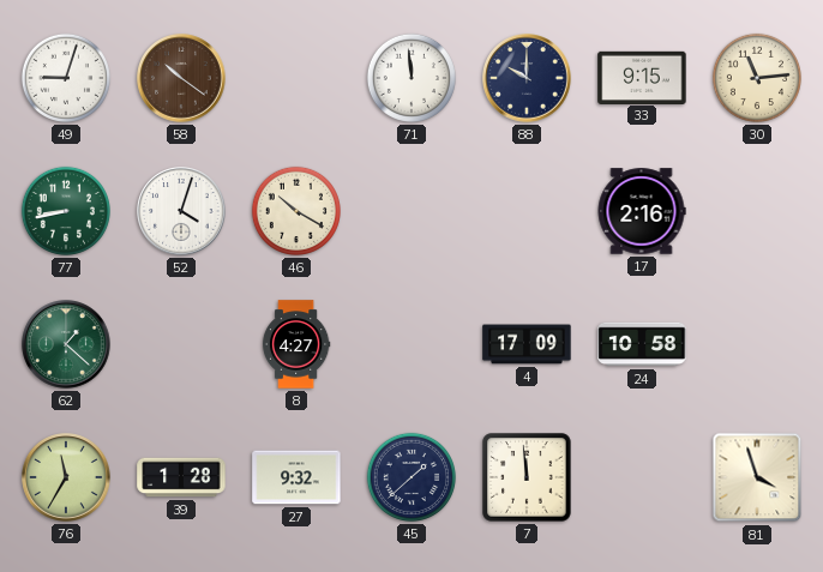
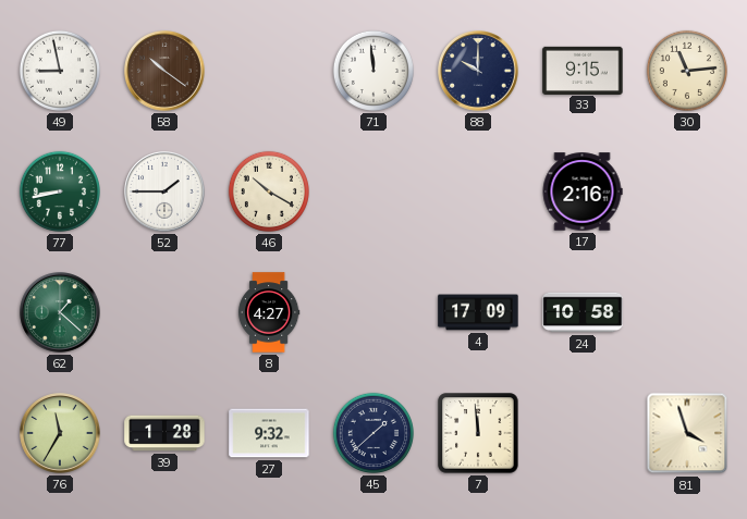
49: 9:03 -> 8:58
52: 4:03 -> 1:45
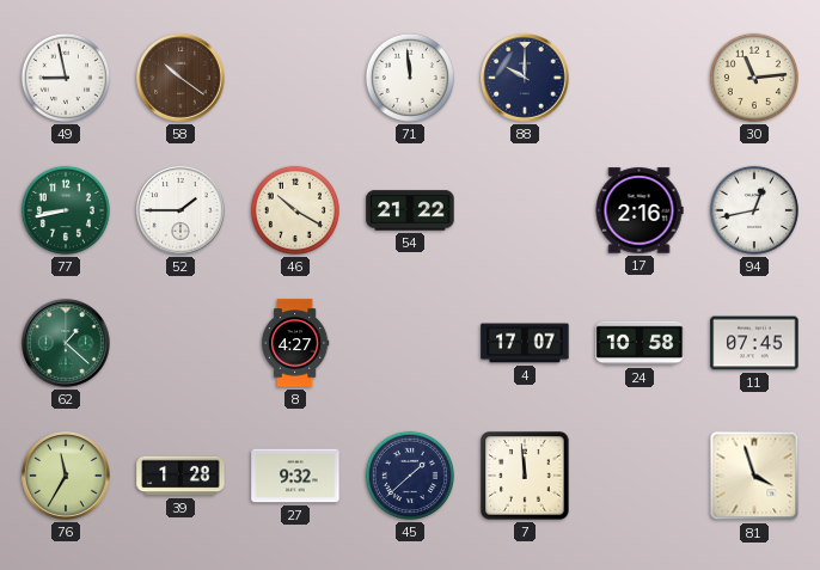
33: 9:15 -> none
54: none -> 21:22
94: none -> 12:43
4: 17:09 -> 17:07
11: none -> 07:45
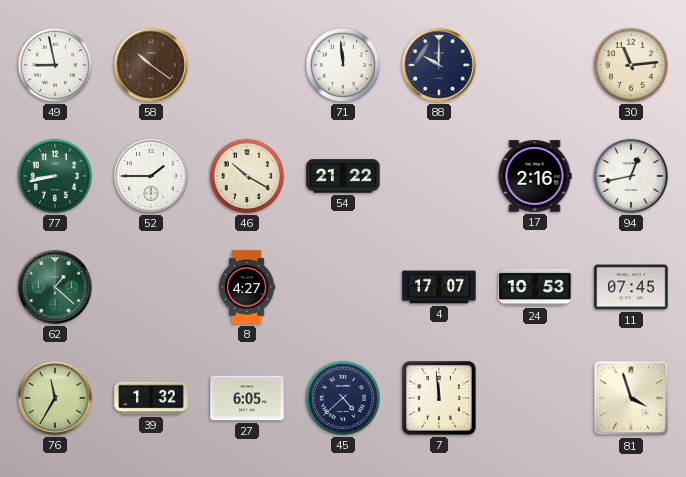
24: 10:58 -> 10:53
39: 1:28 -> 1:32
27: 9:32 -> 6:05
45: 1:38 -> 4:38
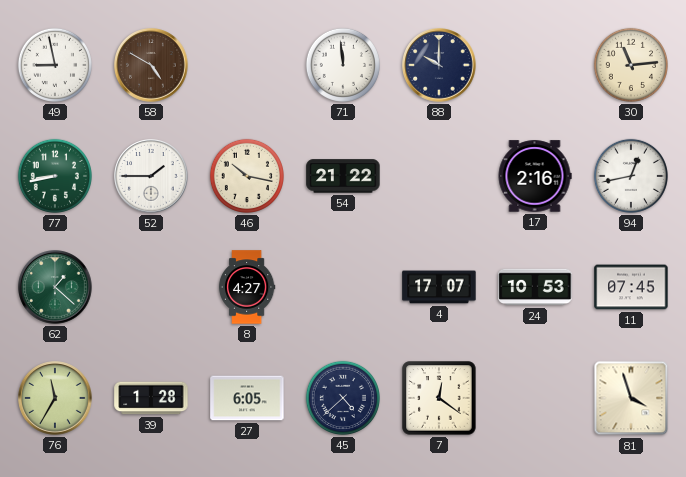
58: 10:21 -> 4:50
46: 10:20 -> 10:17
39: 1:32 -> 1:28
7: 11:59 -> 12:21
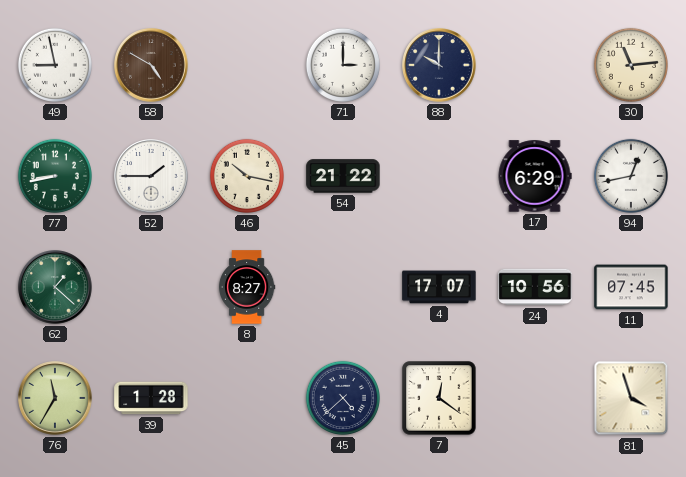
71: 11:59 -> 3:00
17: 2:16 -> 6:29
8: 4:27 -> 8:27
24: 10:53 -> 10:56
27: 6:05 -> none
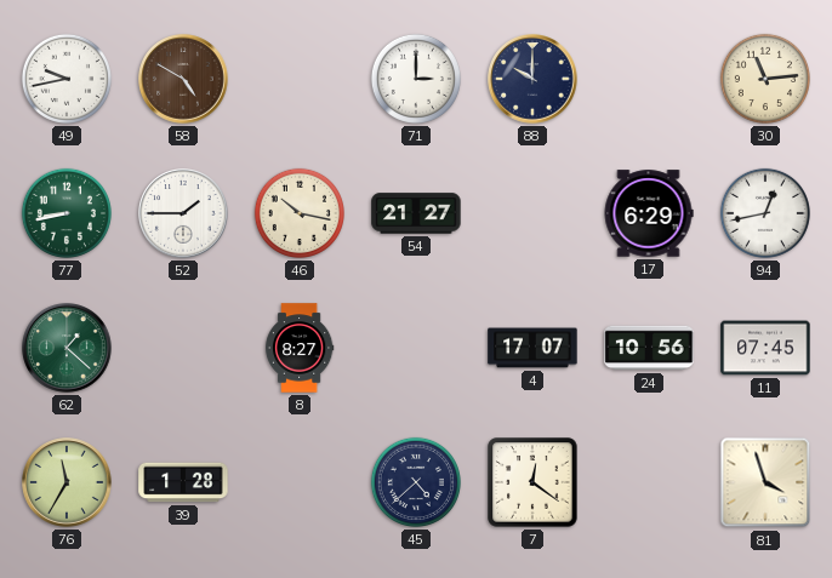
49: 8:58 -> 9:43
54: 21:22 -> 21:27
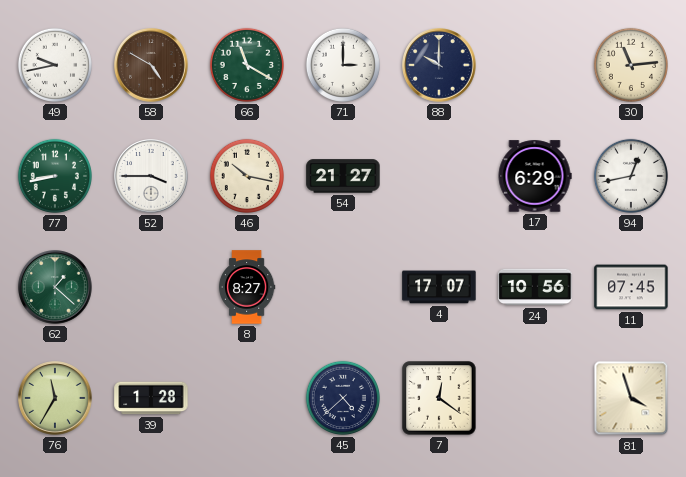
66: none -> 11:20
52: 1:45 -> 3:45
